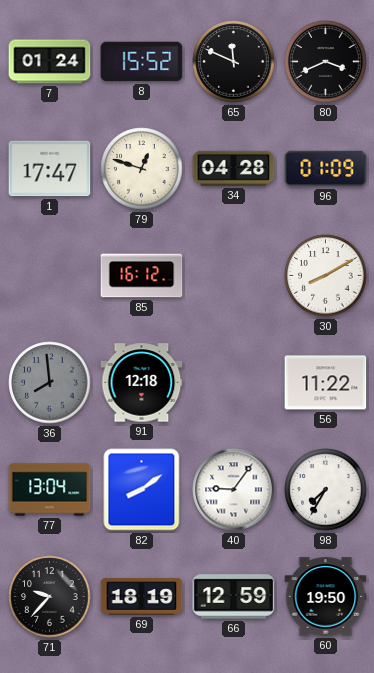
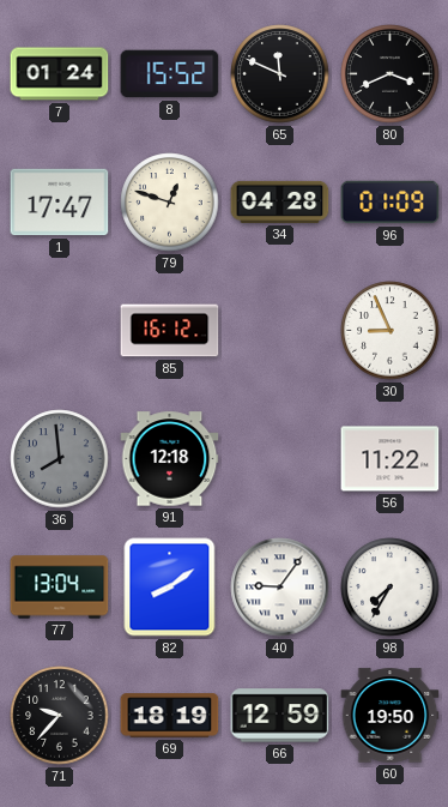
30: 8:10 -> 8:56
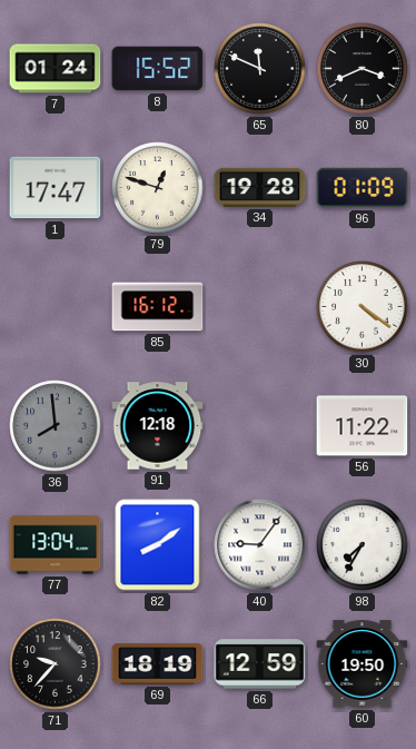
34: 04:28 -> 19:28
30: 8:56 -> 4:21
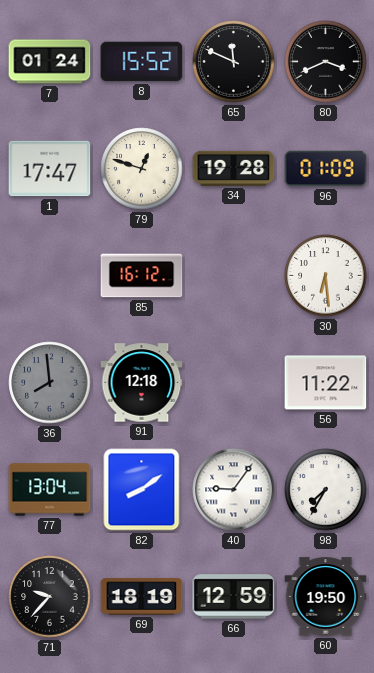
30: 4:21 -> 6:29
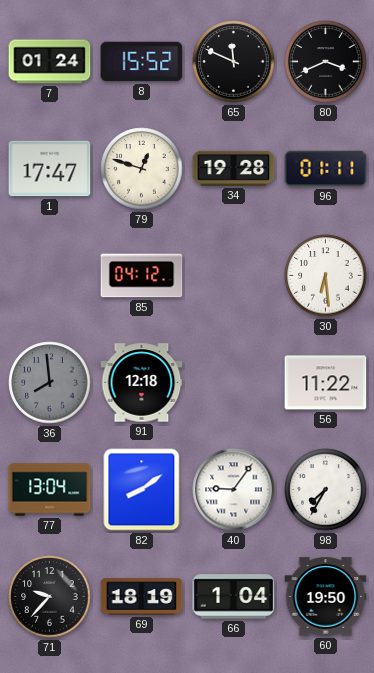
96: 01:09 -> 01:11
85: 16:12 -> 04:12
66: 12:59 -> 1:04
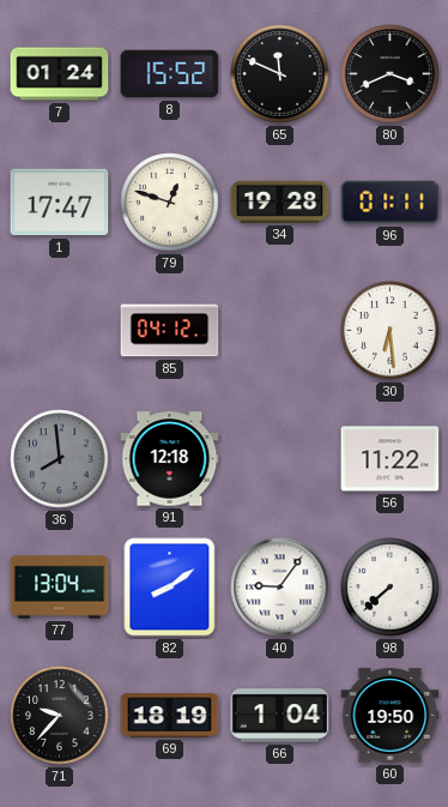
98: 7:35 -> 7:38
